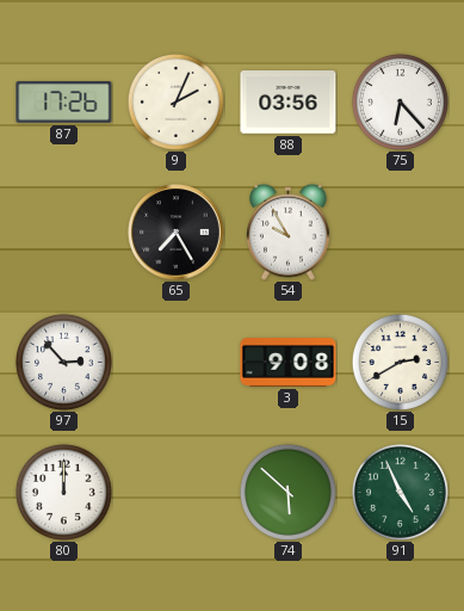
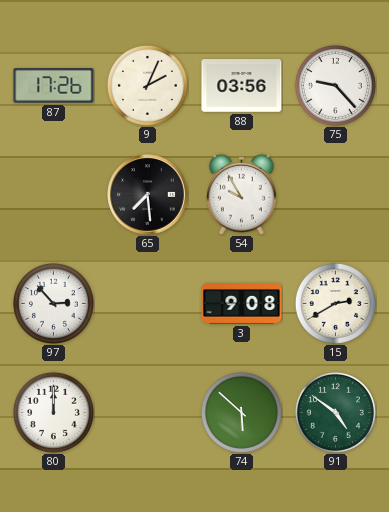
75: 6:23 -> 9:23
65: 7:25 -> 7:29
91: 4:56 -> 4:51
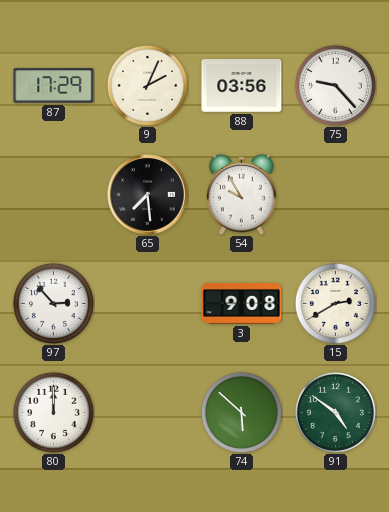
87: 17:26 -> 17:29
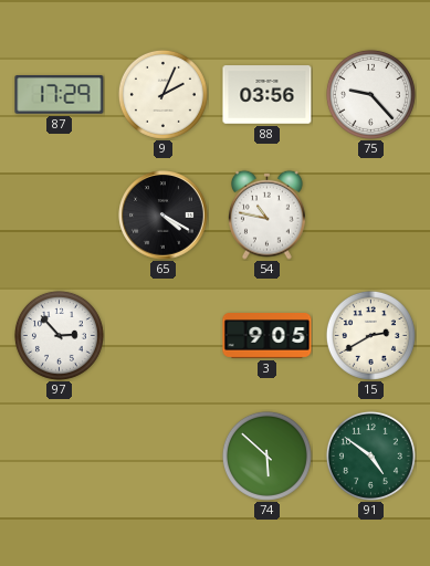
65: 7:29 -> 4:20
54: 9:55 -> 10:47
3: 9:08 -> 9:05
80: 12:00 -> none
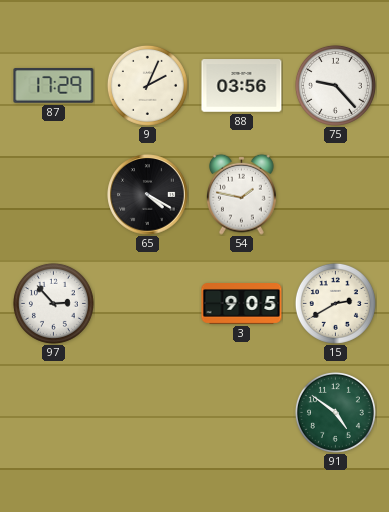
54: 10:47 -> 1:47
74: 5:52 -> none
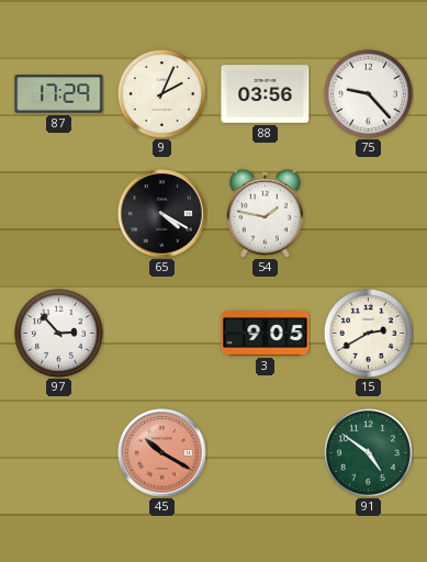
45: none -> 10:20
